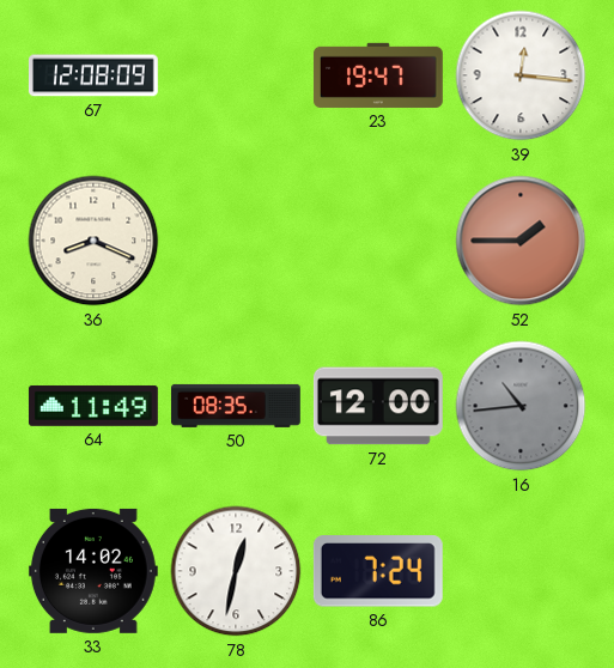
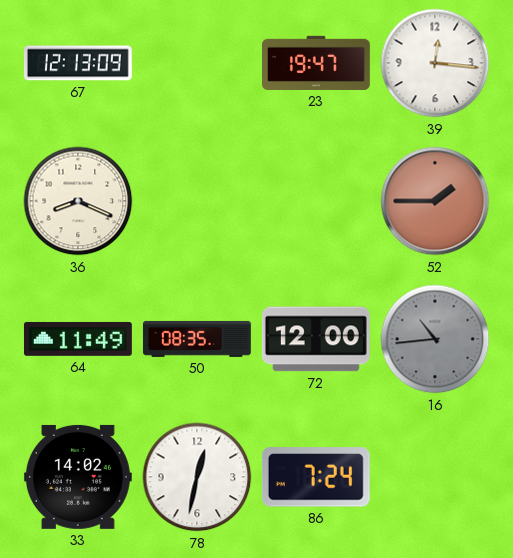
67: 12:08 -> 12:13
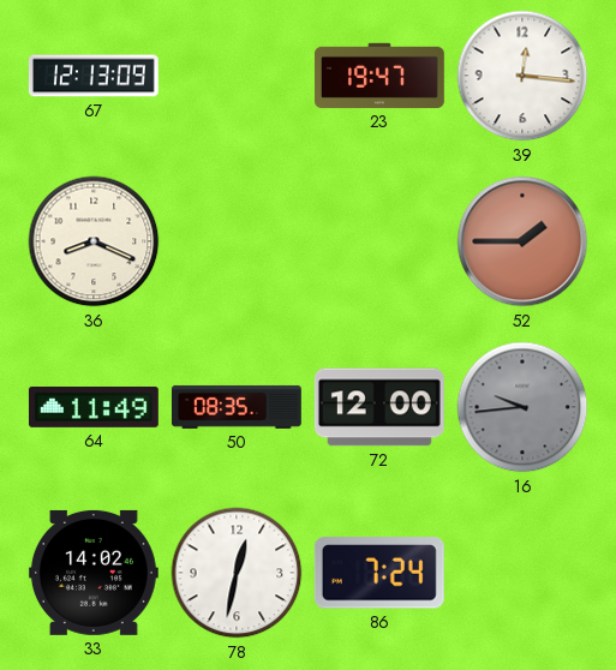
16: 10:44 -> 9:44
